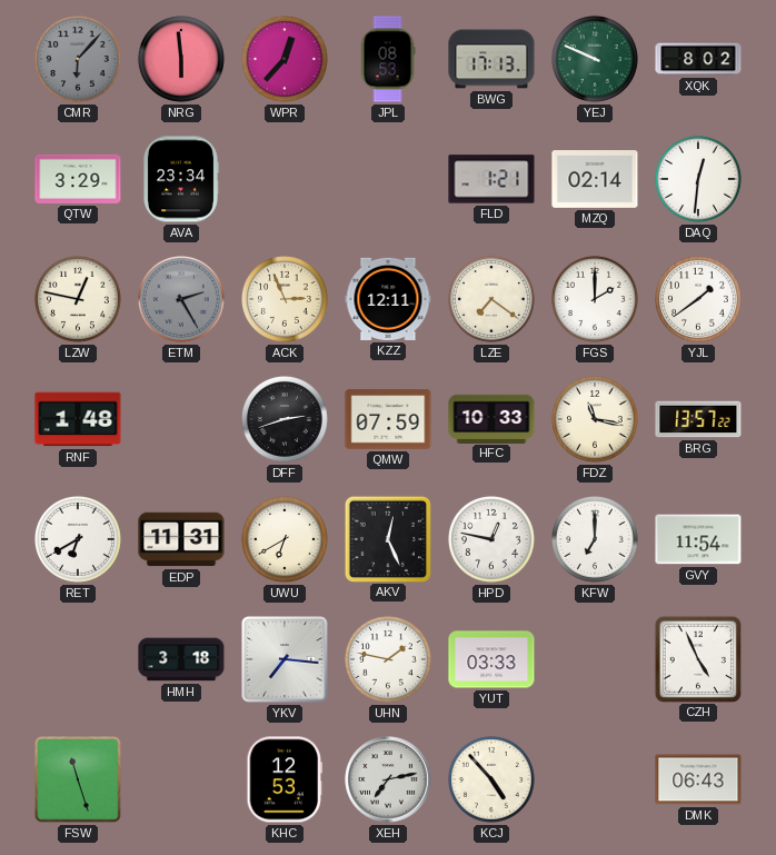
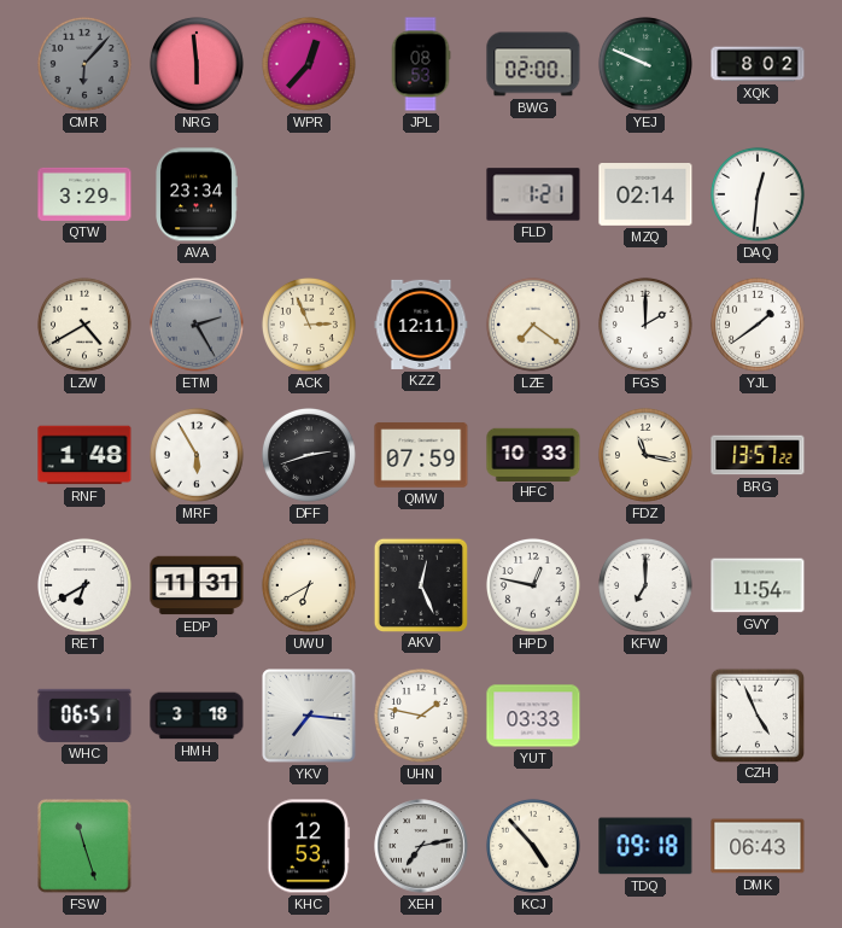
BWG: 17:13 -> 02:00
LZW: 12:47 -> 4:40
MRF: none -> 5:55
WHC: none -> 06:51
TDQ: none -> 09:18
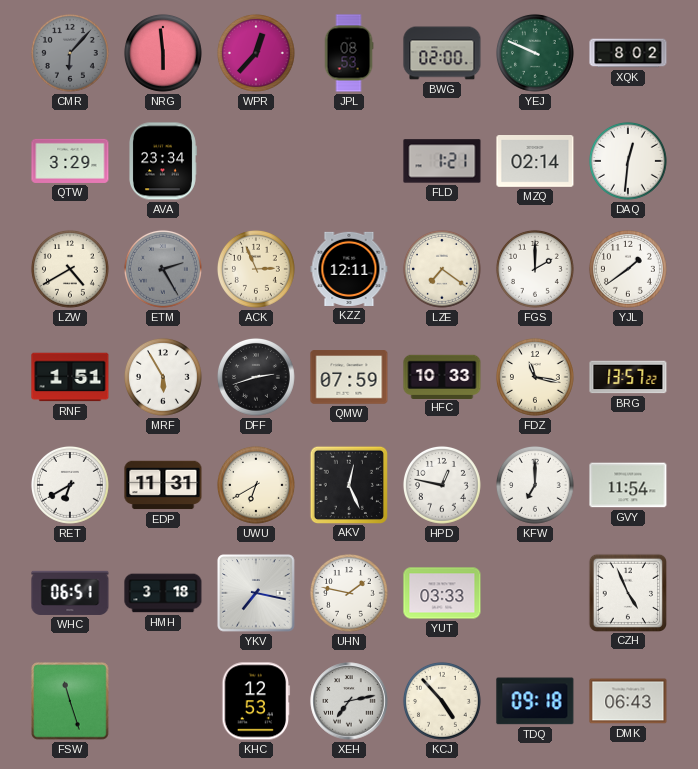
RNF: 1:48 -> 1:51
YKV: 7:16 -> 7:17
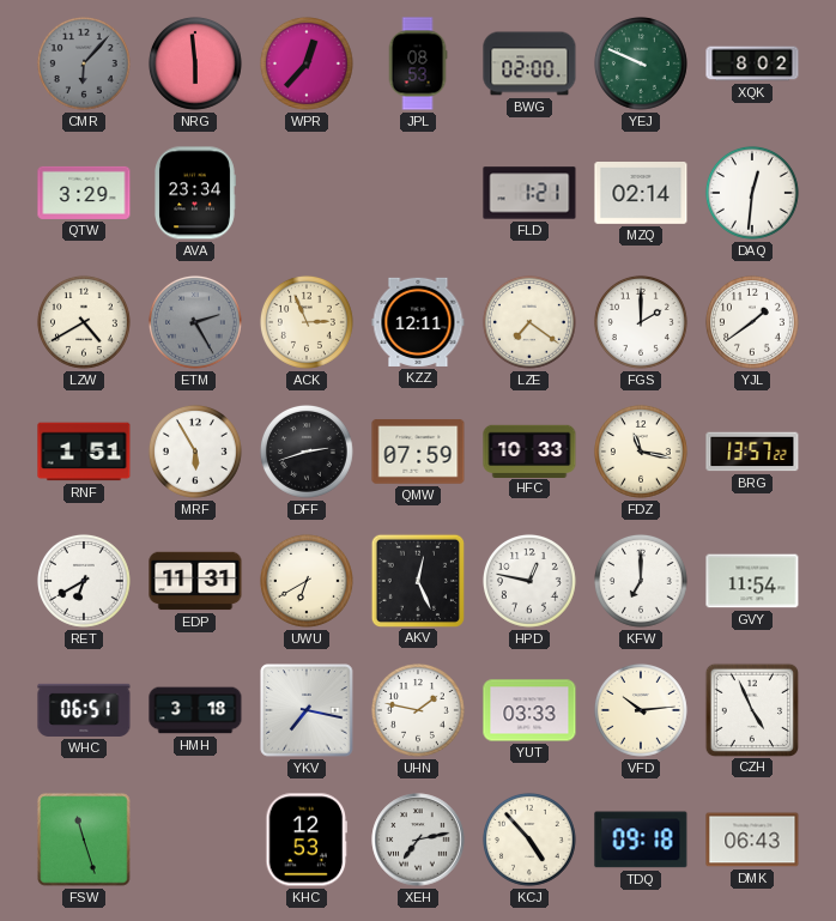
VFD: none -> 10:14
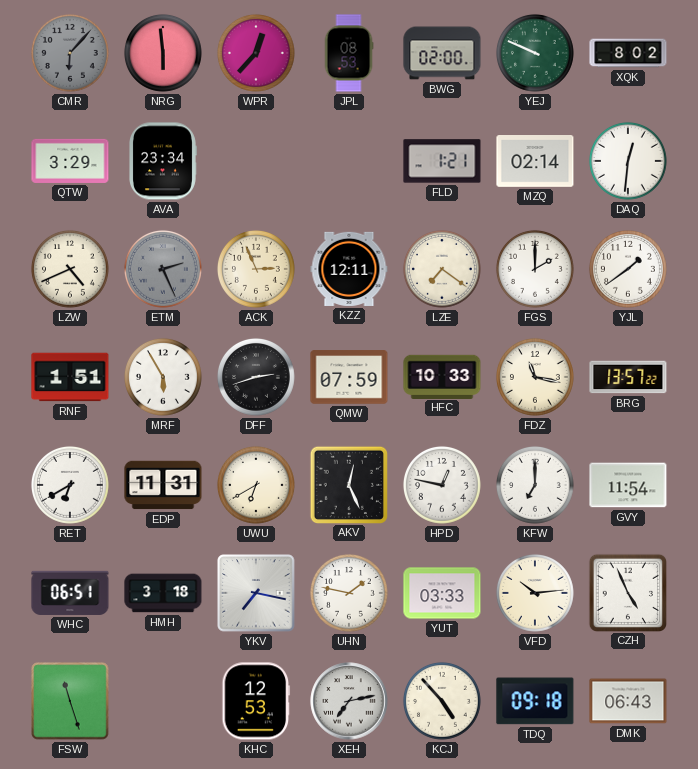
LZW: 4:40 -> 4:41
ETM: 2:25 -> 2:26
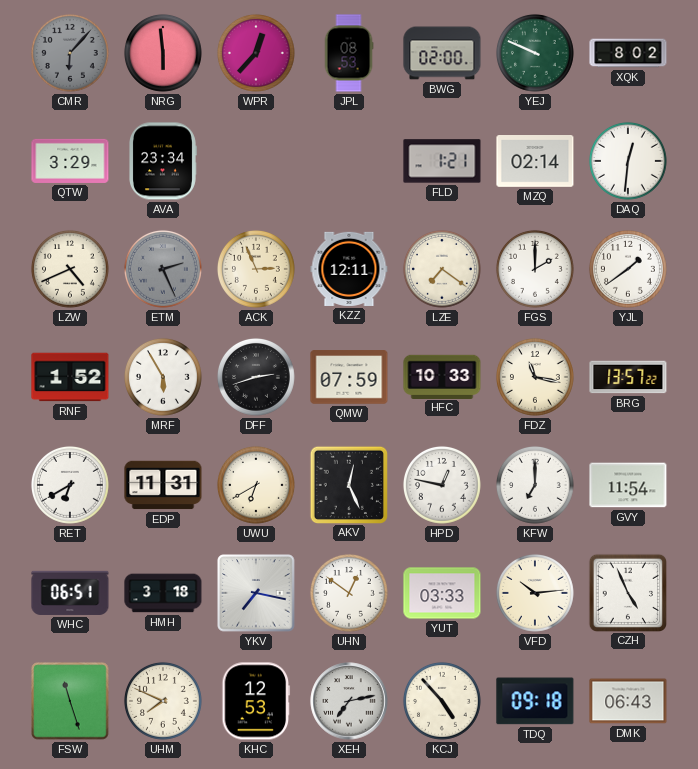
RNF: 1:51 -> 1:52
UHN: 1:47 -> 12:51
UHM: none -> 7:49
